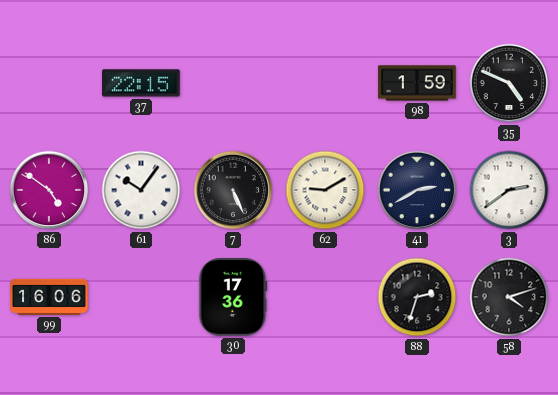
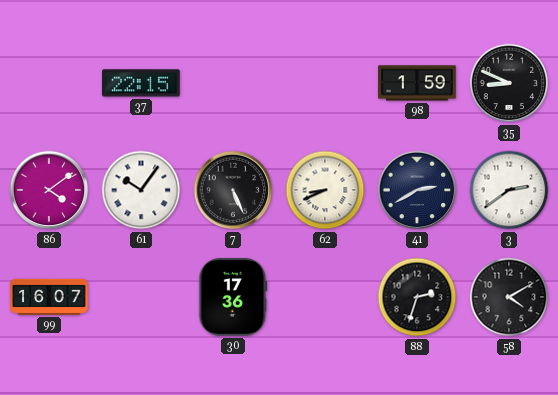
35: 4:49 -> 8:49
86: 4:51 -> 4:09
62: 9:10 -> 8:41
99: 16:06 -> 16:07
58: 4:12 -> 4:10
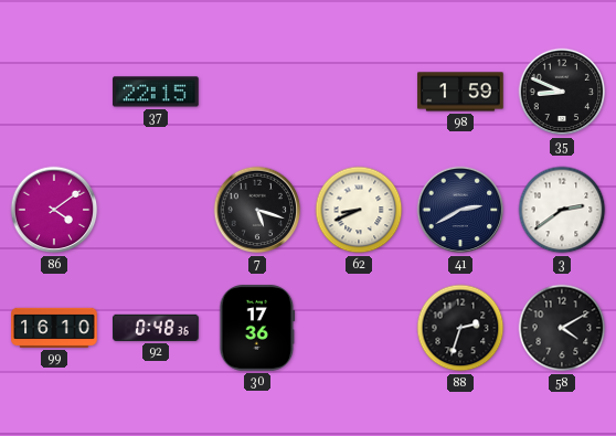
61: 10:06 -> none
7: 5:26 -> 5:18
99: 16:07 -> 16:10
92: none -> 0:48
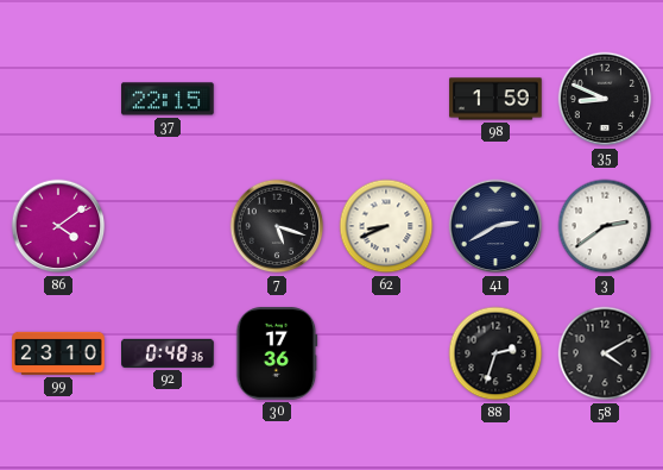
99: 16:10 -> 23:10
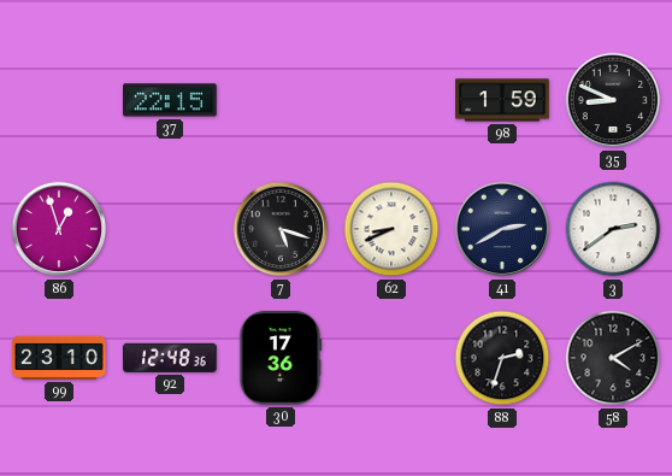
86: 4:09 -> 12:57
92: 0:48 -> 12:48
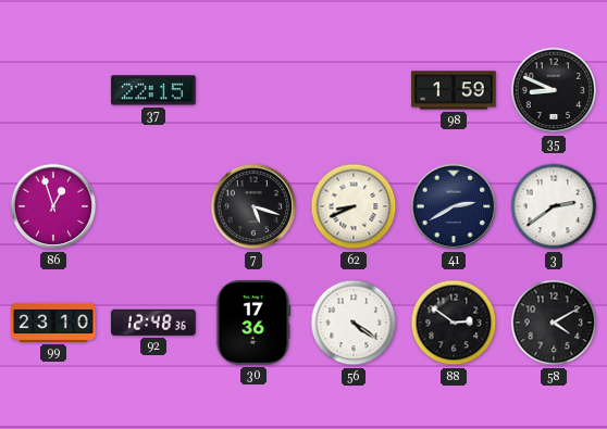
56: none -> 4:21
88: 2:33 -> 2:51
